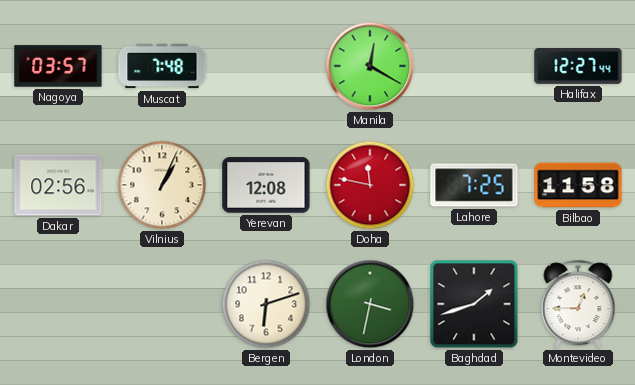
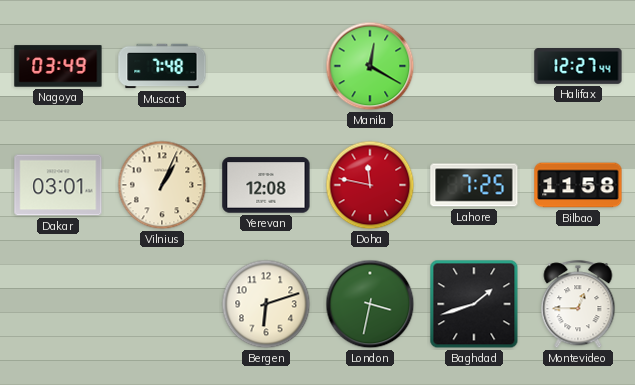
Nagoya: 03:57 -> 03:49
Dakar: 02:56 -> 03:01
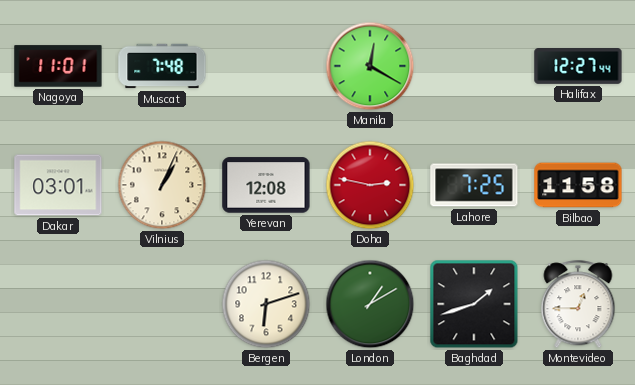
Nagoya: 03:49 -> 11:01
Doha: 11:47 -> 2:47
London: 3:32 -> 1:10
